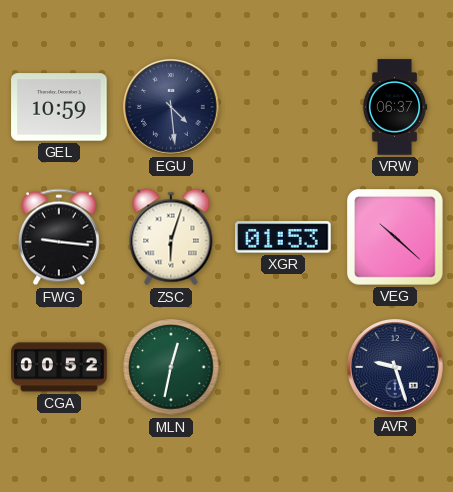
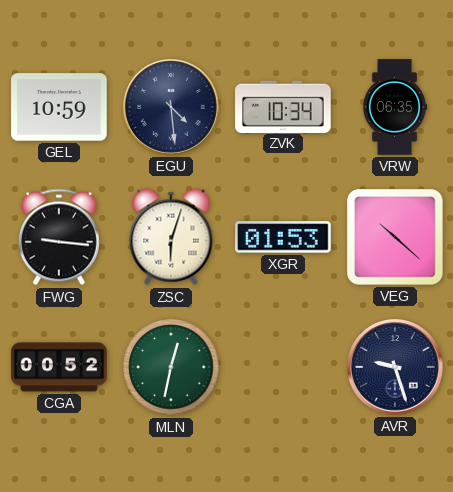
ZVK: none -> 10:34
VRW: 06:37 -> 06:35
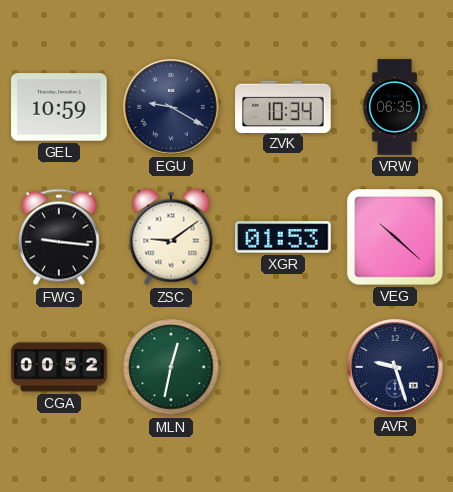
EGU: 4:29 -> 9:20
ZSC: 6:03 -> 9:09
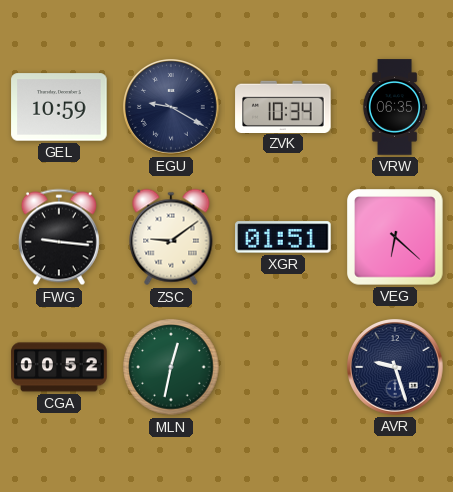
XGR: 01:53 -> 01:51
VEG: 10:22 -> 6:22
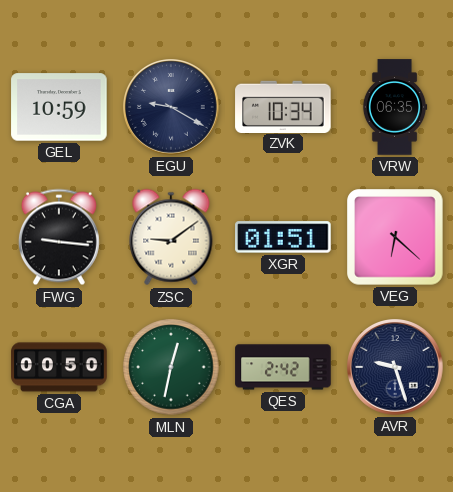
CGA: 00:52 -> 00:50
QES: none -> 2:42
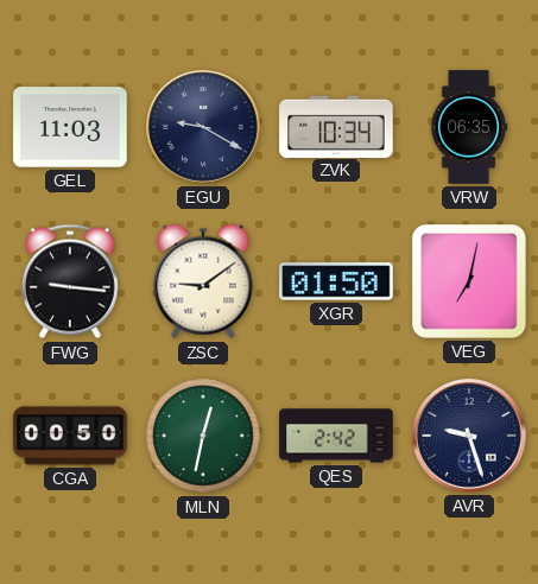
GEL: 10:59 -> 11:03
XGR: 01:51 -> 01:50
VEG: 6:22 -> 7:02
